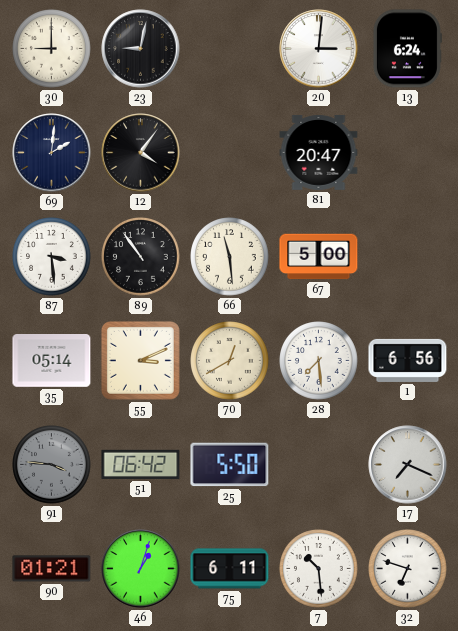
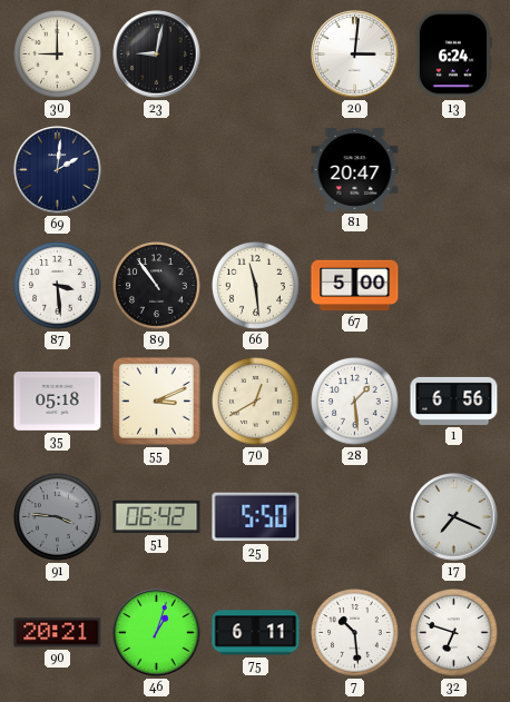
12: 4:06 -> none
35: 05:14 -> 05:18
28: 7:29 -> 1:29
90: 01:21 -> 20:21
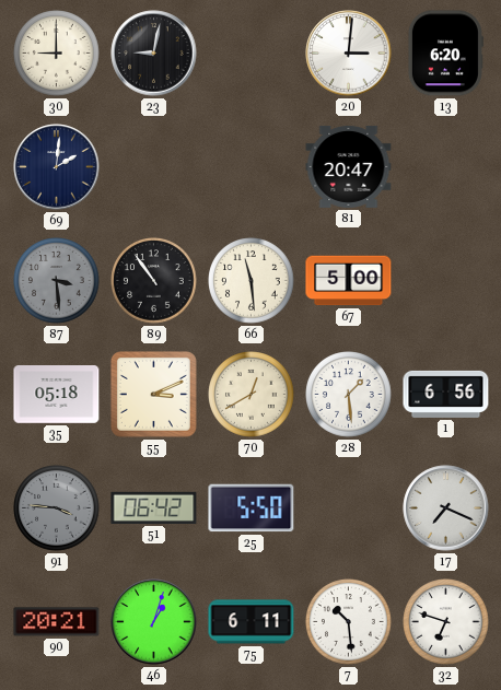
13: 6:24 -> 6:20
87 dial: white -> grey
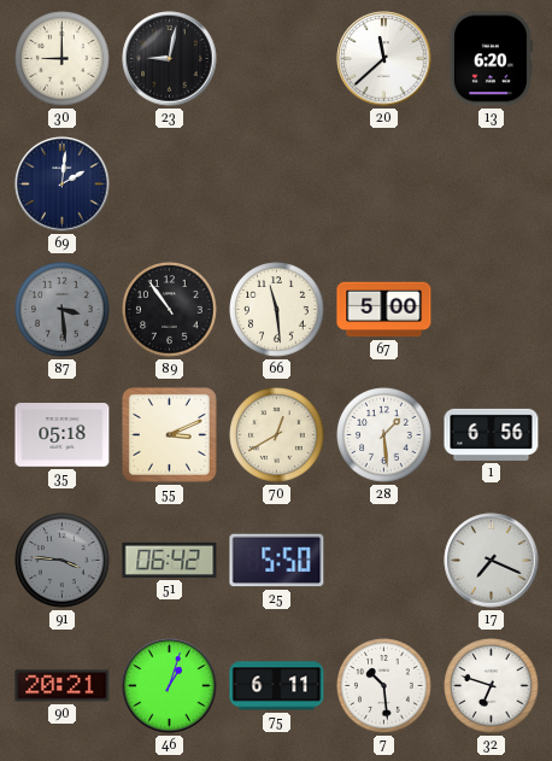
20: 3:01 -> 11:38
81: 20:47 -> none
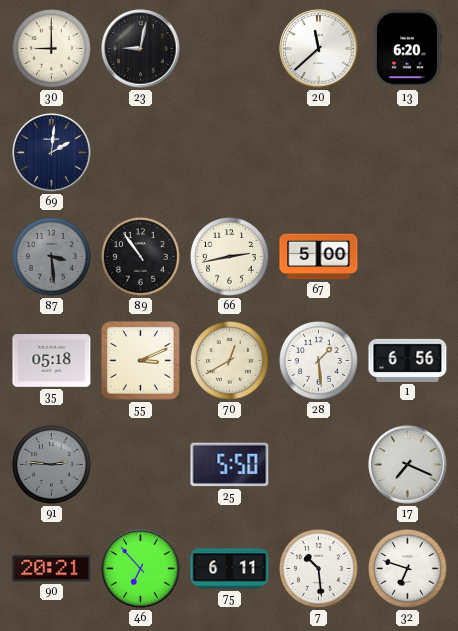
66: 11:29 -> 2:43
91: 3:46 -> 2:46
51: 06:42 -> none
46: 1:03 -> 6:53
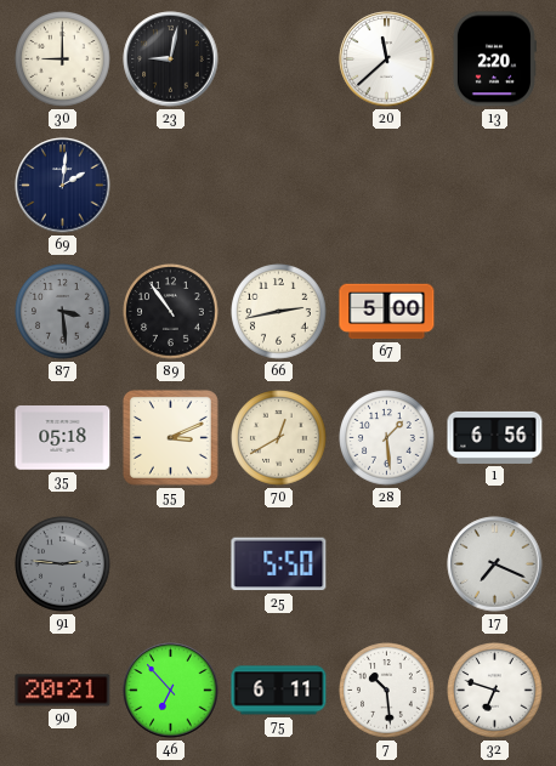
13: 6:20 -> 2:20
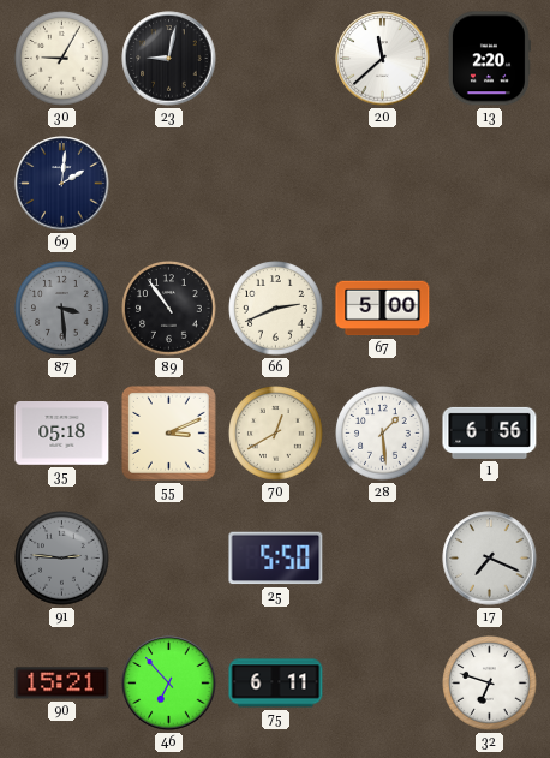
30: 9:00 -> 9:05
66: 2:43 -> 2:41
90: 20:21 -> 15:21
7: 10:29 -> none
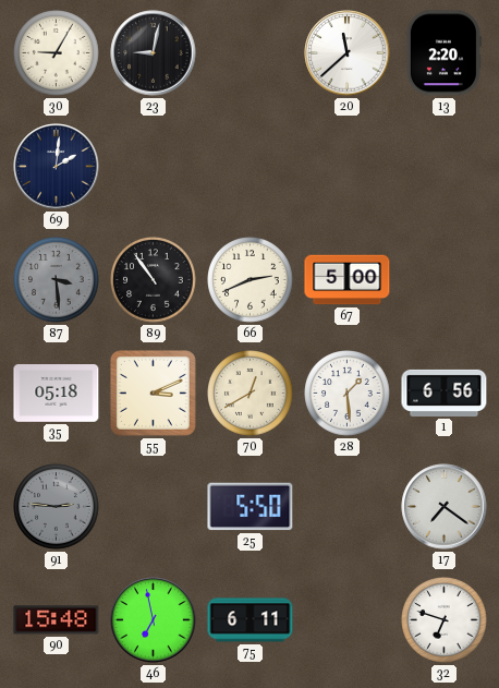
17: 7:19 -> 7:21
90: 15:21 -> 15:48
46: 6:53 -> 6:58
